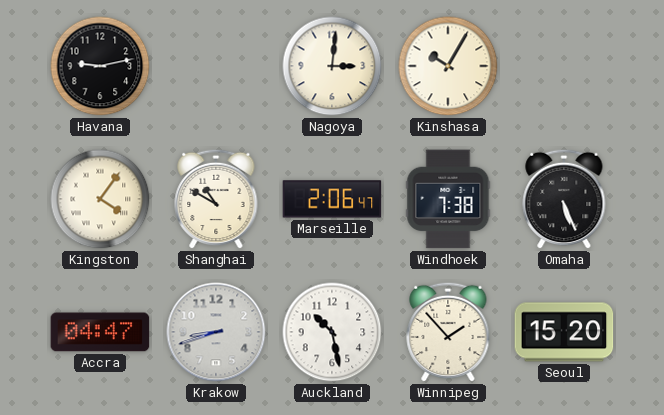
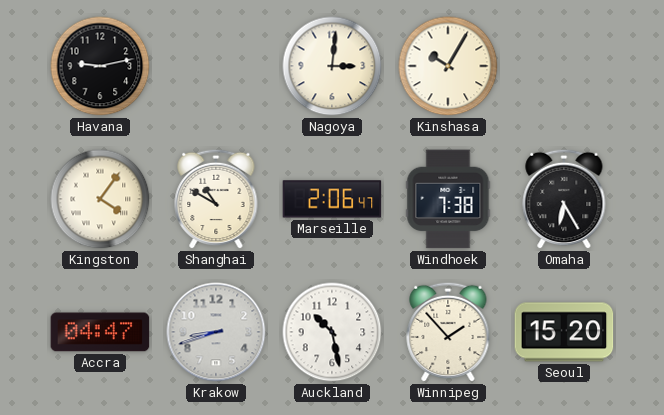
Omaha: 5:26 -> 6:25
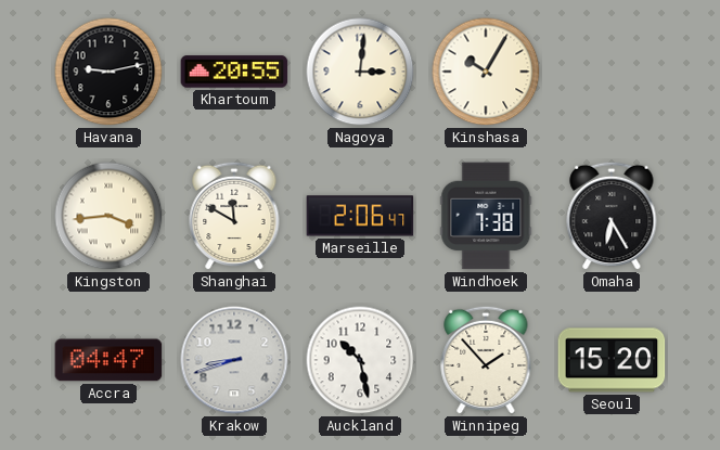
Khartoum: none -> 20:55
Kingston: 4:06 -> 3:44
Shanghai: 10:50 -> 11:50
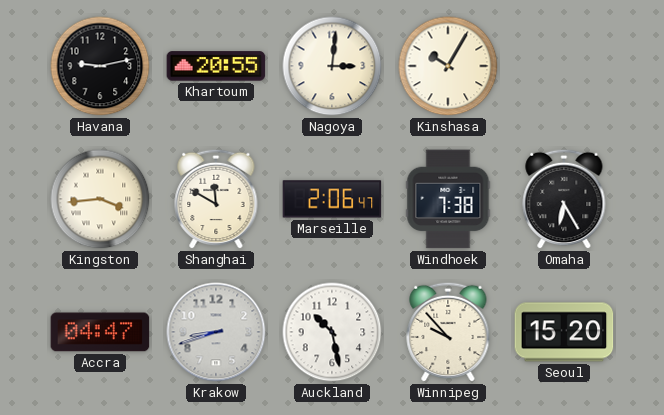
Winnipeg: 1:53 -> 9:53
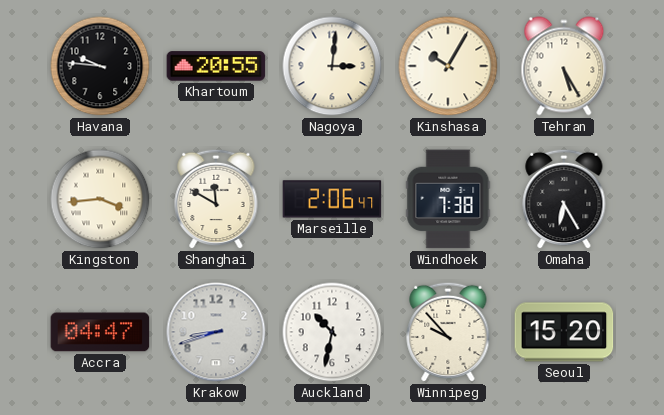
Havana: 9:13 -> 9:46
Tehran: none -> 5:25
Auckland: 10:28 -> 10:32
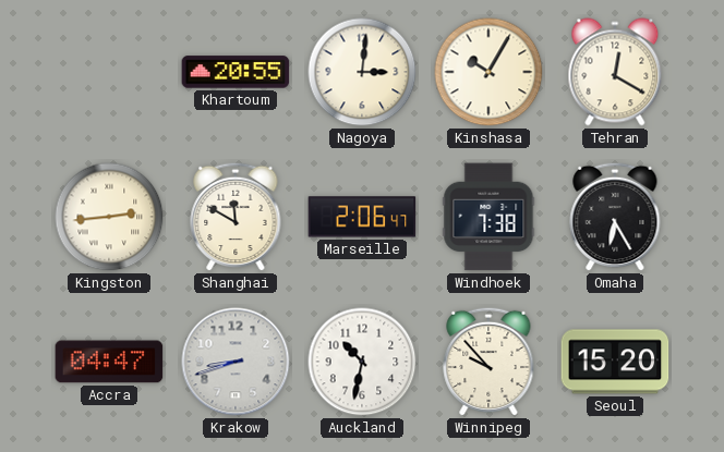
Havana: 9:46 -> none
Tehran: 5:25 -> 12:20
Kingston: 3:44 -> 2:44
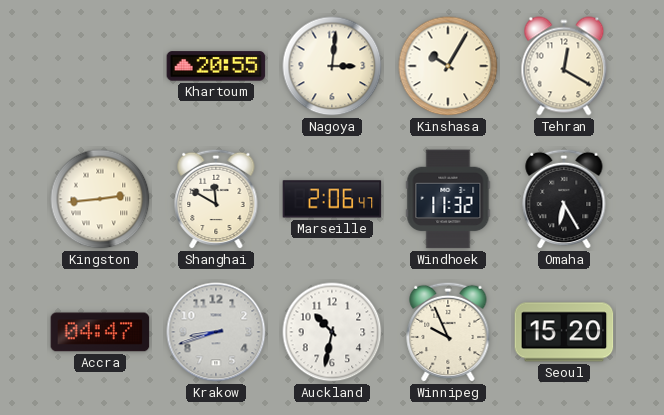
Windhoek: 7:38 -> 11:32
Winnipeg: 9:53 -> 9:56
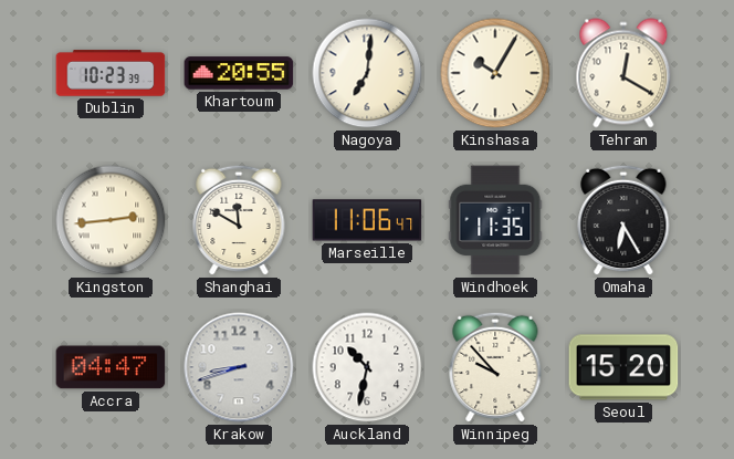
Dublin: none -> 10:23
Nagoya: 3:01 -> 7:01
Marseille: 2:06 -> 11:06
Windhoek: 11:32 -> 11:35
Winnipeg: 9:56 -> 9:53
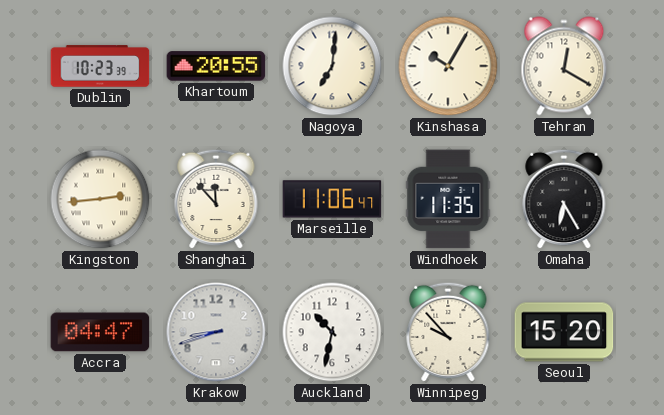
Shanghai: 11:50 -> 11:53
